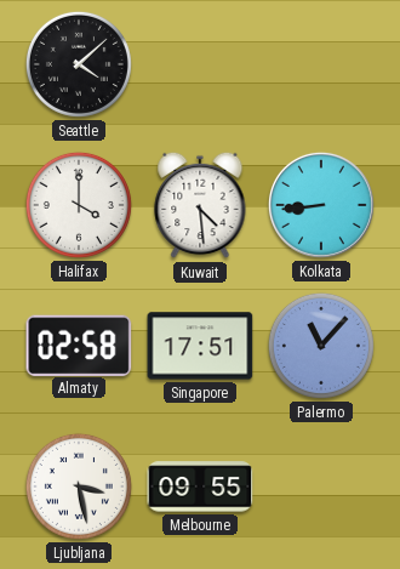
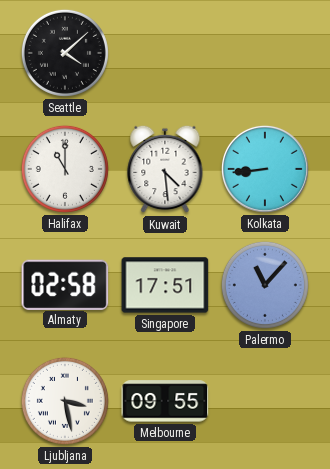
Halifax: 4:00 -> 11:00
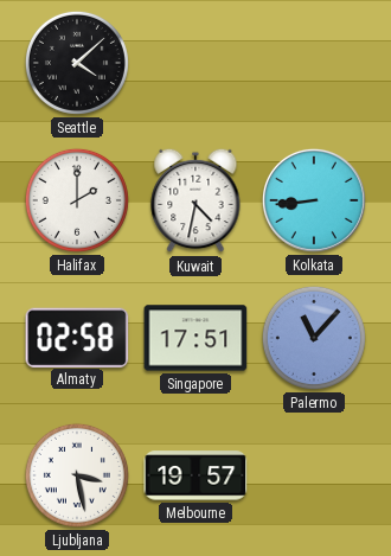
Halifax: 11:00 -> 2:00
Kuwait: 4:29 -> 4:32
Melbourne: 09:55 -> 19:57
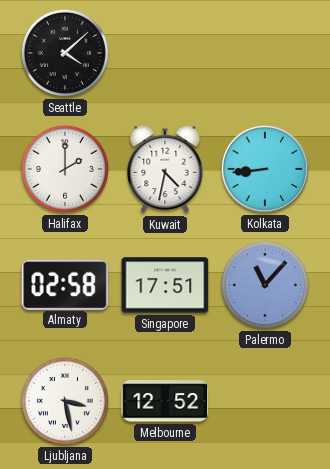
Melbourne: 19:57 -> 12:52
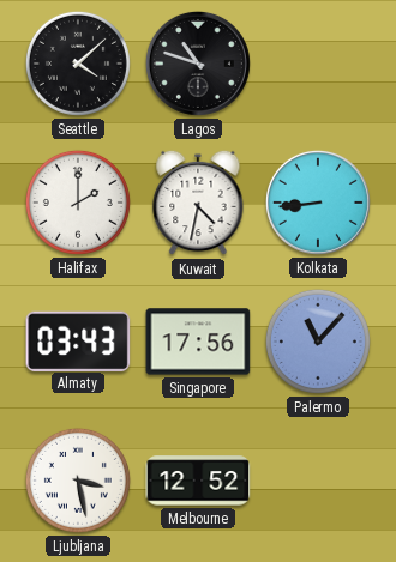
Lagos: none -> 10:48
Almaty: 02:58 -> 03:43
Singapore: 17:51 -> 17:56
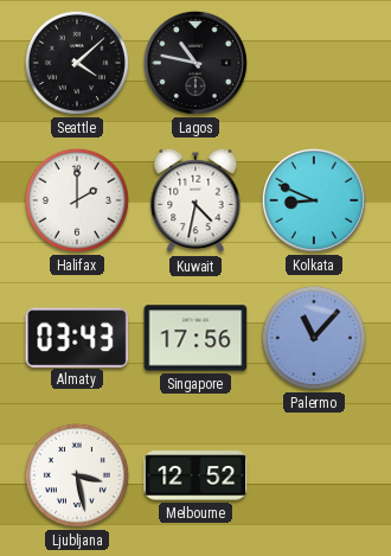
Lagos: 10:48 -> 10:47
Kolkata: 8:44 -> 8:49
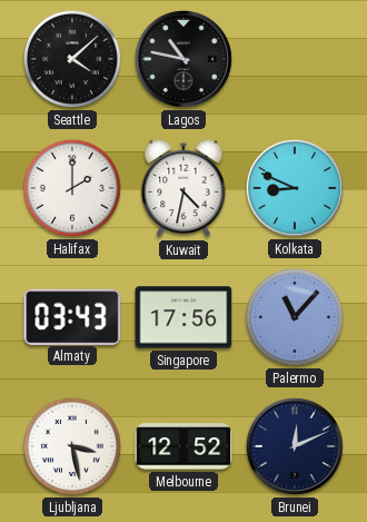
Brunei: none -> 12:11
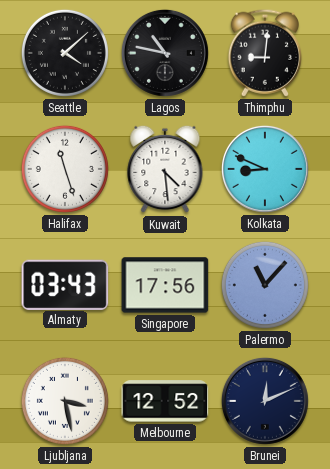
Thimphu: none -> 9:01
Halifax: 2:00 -> 11:27
Kuwait: 4:32 -> 4:29
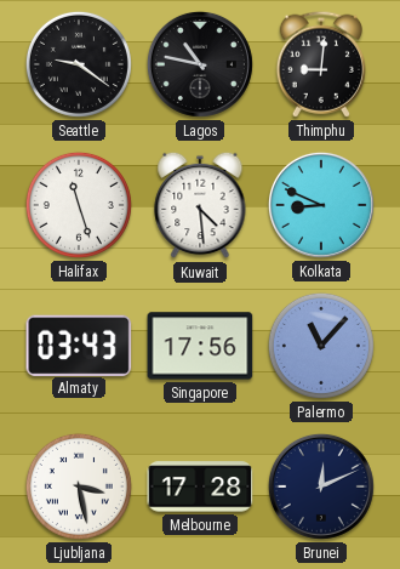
Seattle: 4:08 -> 9:21
Melbourne: 12:52 -> 17:28
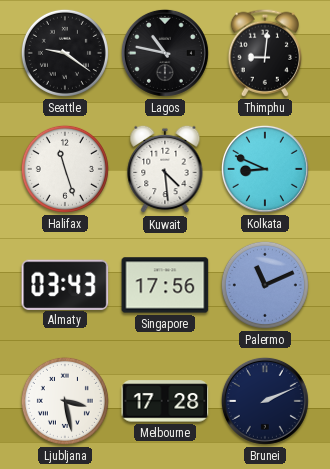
Palermo: 11:07 -> 11:11
Brunei: 12:11 -> 2:11
